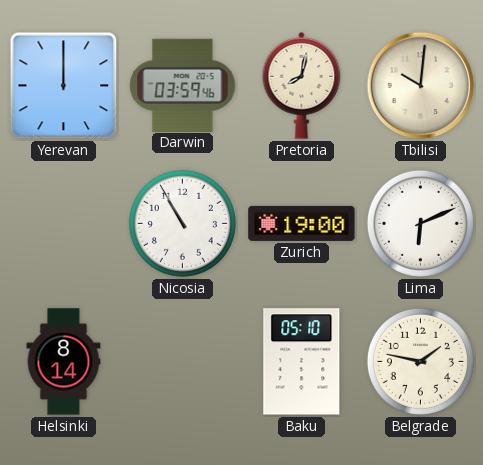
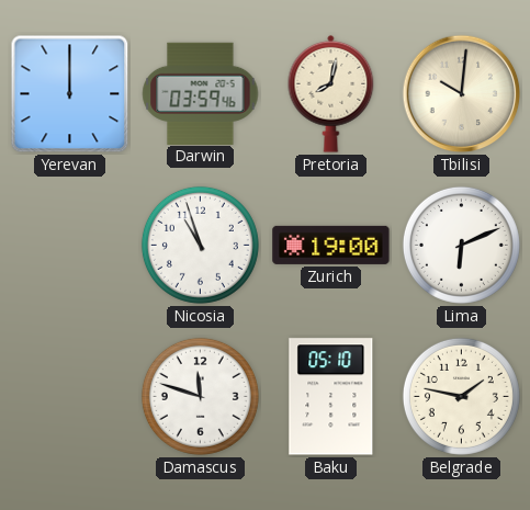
Nicosia: 10:55 -> 10:57
Helsinki: 8:14 -> none
Damascus: none -> 11:48
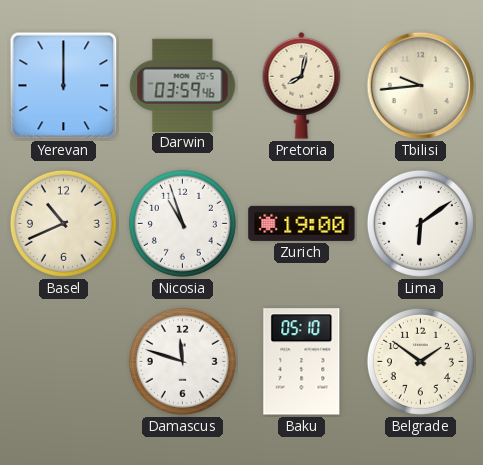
Tbilisi: 10:01 -> 9:44
Basel: none -> 10:41
Lima: 6:11 -> 6:09
Belgrade: 1:47 -> 1:51
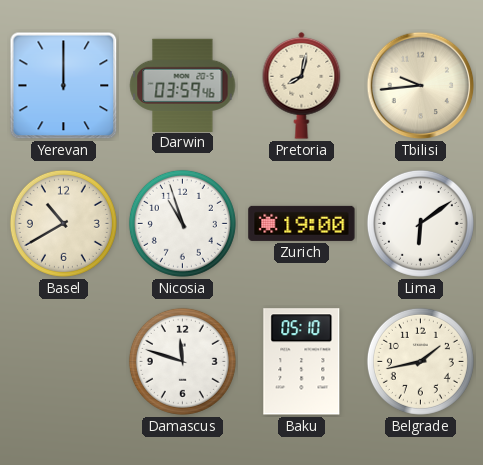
Basel: 10:41 -> 10:40
Belgrade: 1:51 -> 1:43
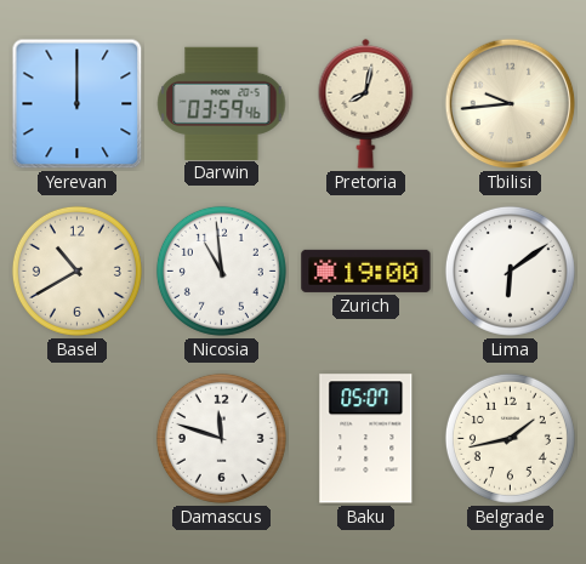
Nicosia: 10:57 -> 10:59
Baku: 05:10 -> 05:07
